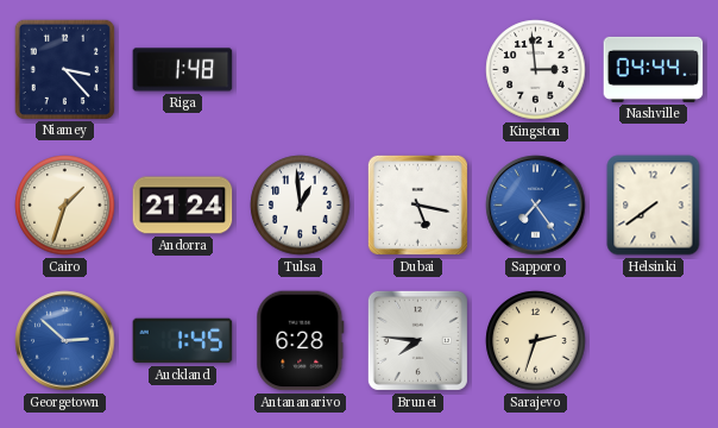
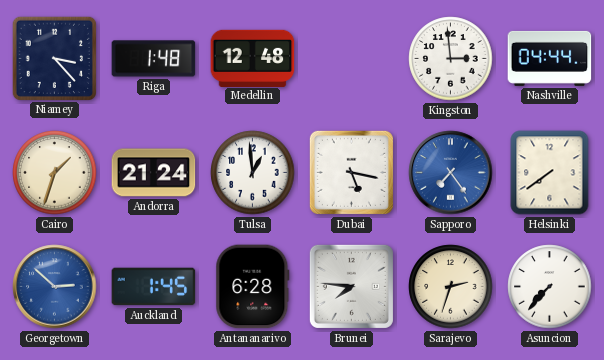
Medellin: none -> 12:48
Asuncion: none -> 7:37
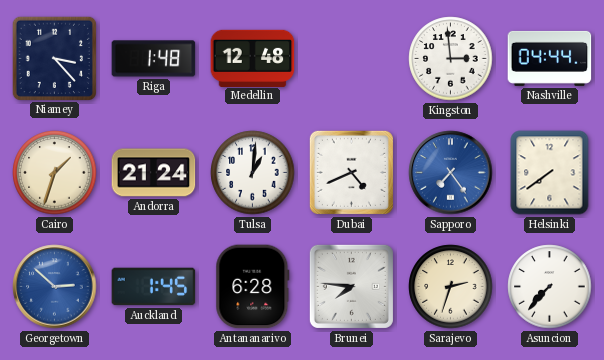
Tulsa: 12:59 -> 1:01
Dubai: 5:17 -> 4:41
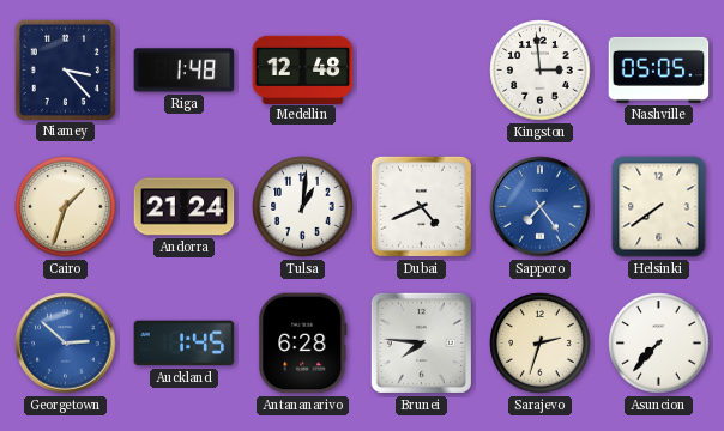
Nashville: 04:44 -> 05:05
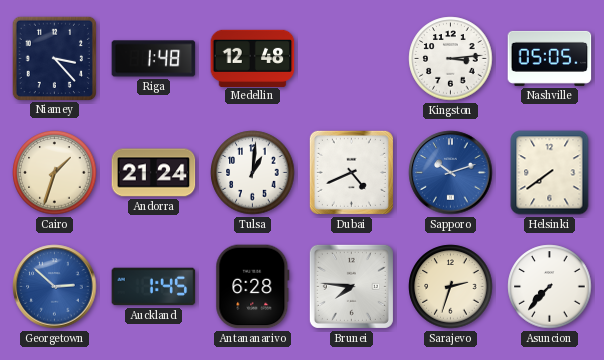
Kingston: 2:59 -> 3:14
Sapporo: 7:24 -> 10:12
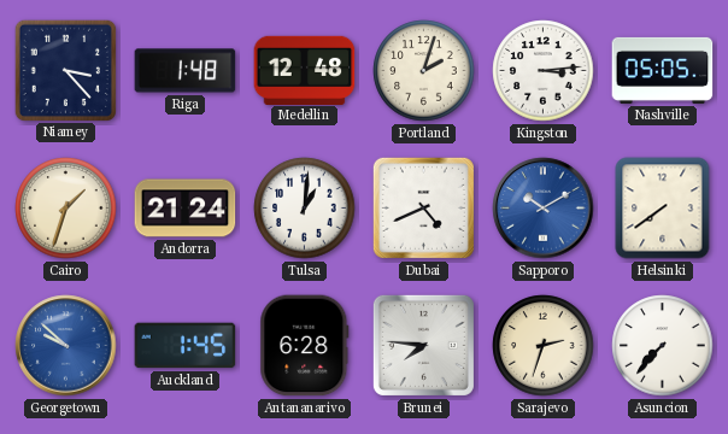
Portland: none -> 2:03
Sapporo: 10:12 -> 10:10
Georgetown: 2:52 -> 9:52
